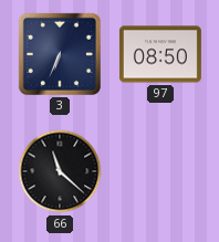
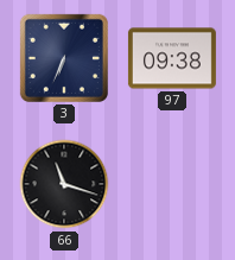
97: 08:50 -> 09:38
66: 11:22 -> 11:18
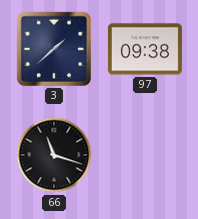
3: 6:34 -> 1:38
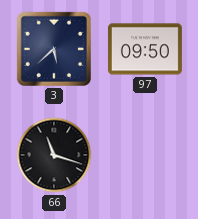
3: 1:38 -> 5:38
97: 09:38 -> 09:50
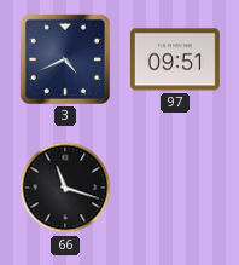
3: 5:38 -> 4:41
97: 09:50 -> 09:51
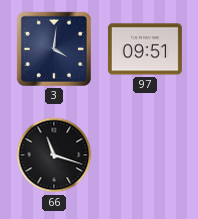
3: 4:41 -> 4:01
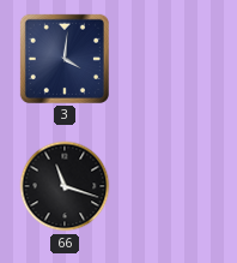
97: 09:51 -> none
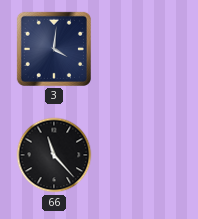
66: 11:18 -> 11:23
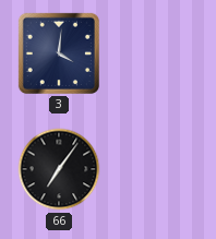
66: 11:23 -> 7:06
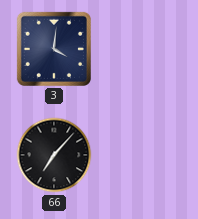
66: 7:06 -> 7:07
